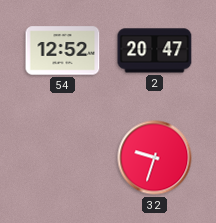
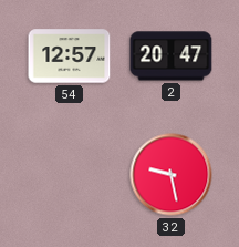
54: 12:52 -> 12:57
32: 9:33 -> 9:28
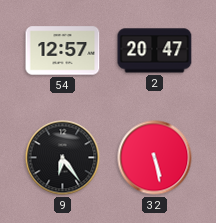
9: none -> 6:24
32: 9:28 -> 5:28
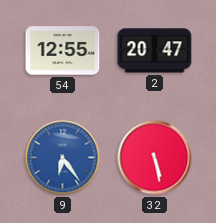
54: 12:57 -> 12:55
9 dial: black -> blue
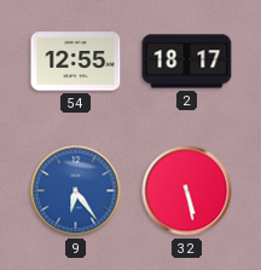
2: 20:47 -> 18:17
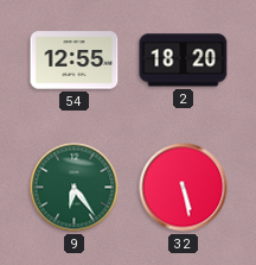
2: 18:17 -> 18:20
9 dial: blue -> green
